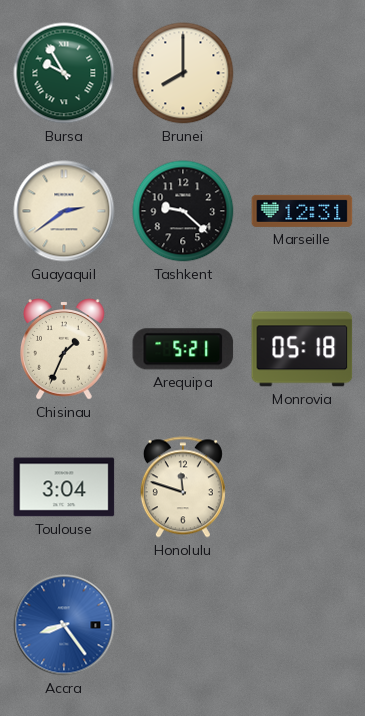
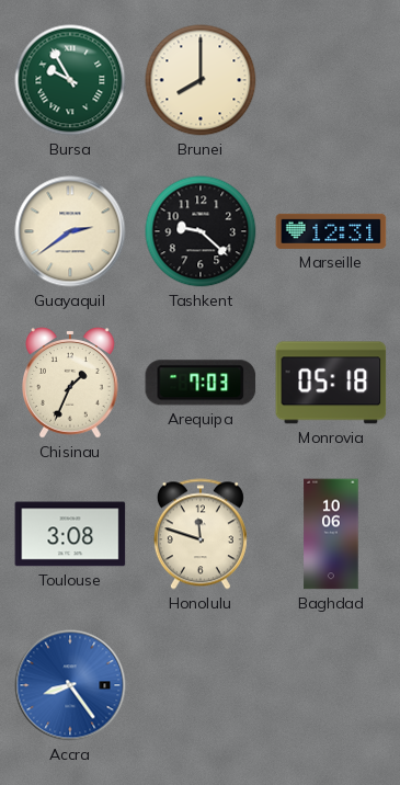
Arequipa: 5:21 -> 7:03
Toulouse: 3:04 -> 3:08
Baghdad: none -> 10:06
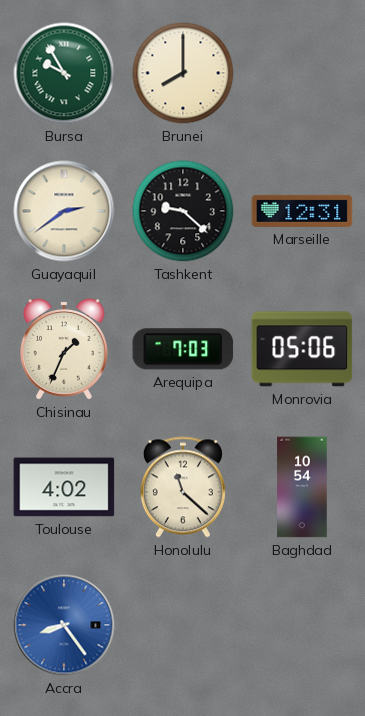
Monrovia: 05:18 -> 05:06
Toulouse: 3:08 -> 4:02
Honolulu: 11:48 -> 11:22
Baghdad: 10:06 -> 10:54
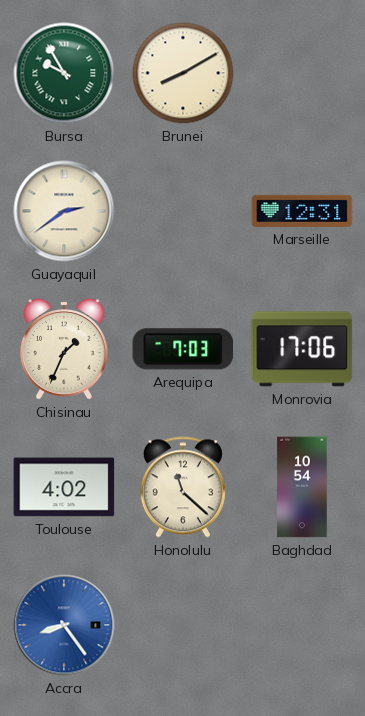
Brunei: 8:00 -> 8:10
Tashkent: 9:22 -> none
Monrovia: 05:06 -> 17:06
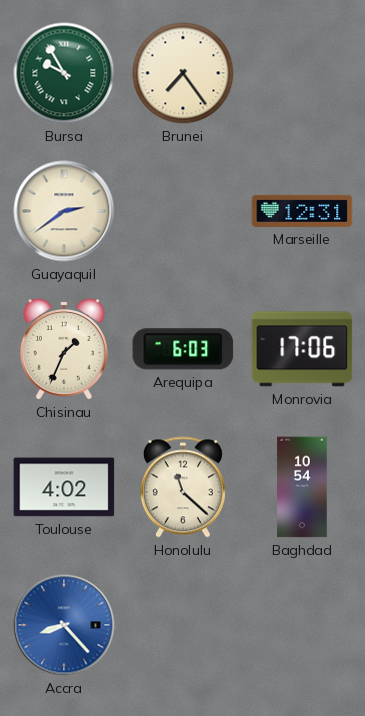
Brunei: 8:10 -> 7:24
Arequipa: 7:03 -> 6:03
Accra: 8:24 -> 8:23
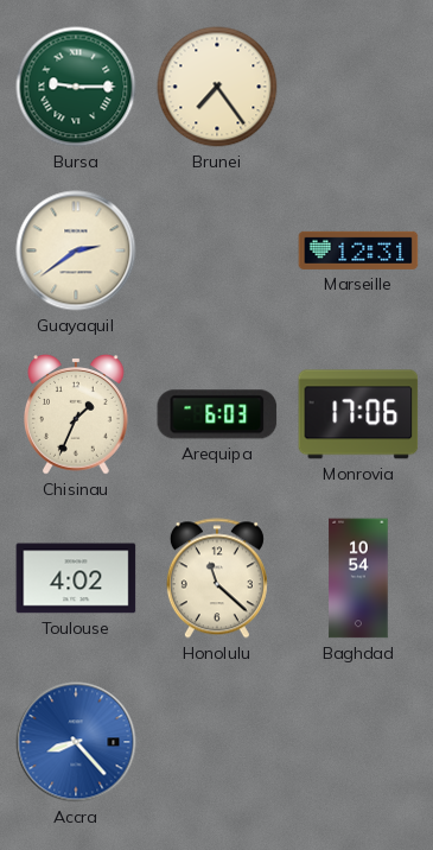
Bursa: 9:55 -> 9:15
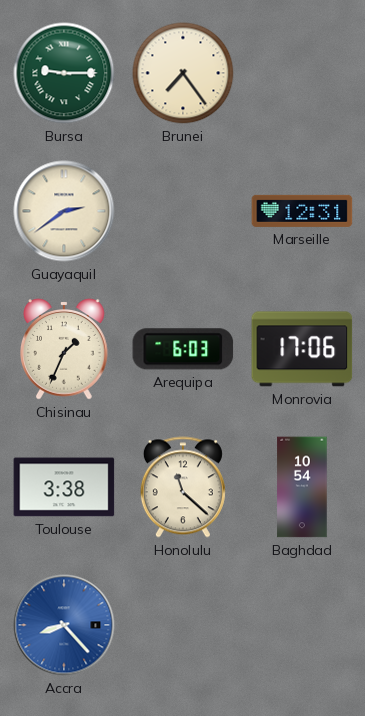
Toulouse: 4:02 -> 3:38
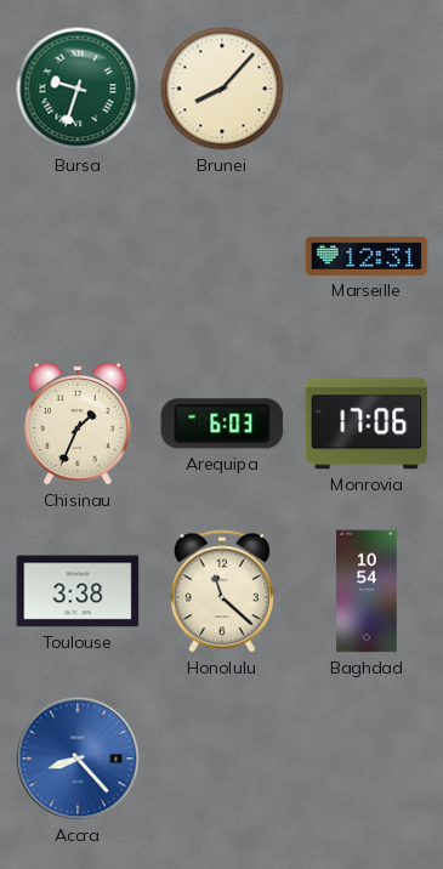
Bursa: 9:15 -> 9:33
Brunei: 7:24 -> 8:07
Guayaquil: 2:39 -> none
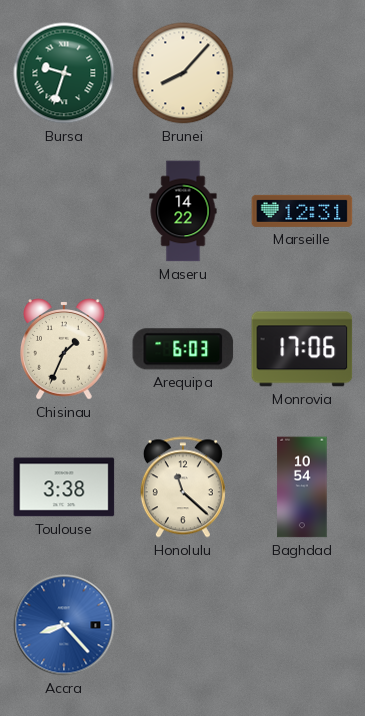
Maseru: none -> 14:22
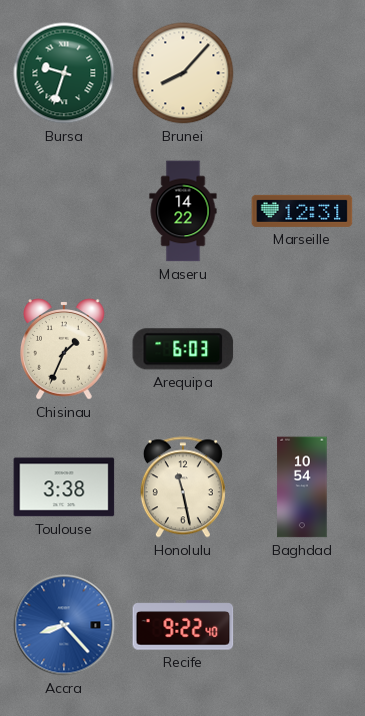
Monrovia: 17:06 -> none
Honolulu: 11:22 -> 11:28
Recife: none -> 9:22
